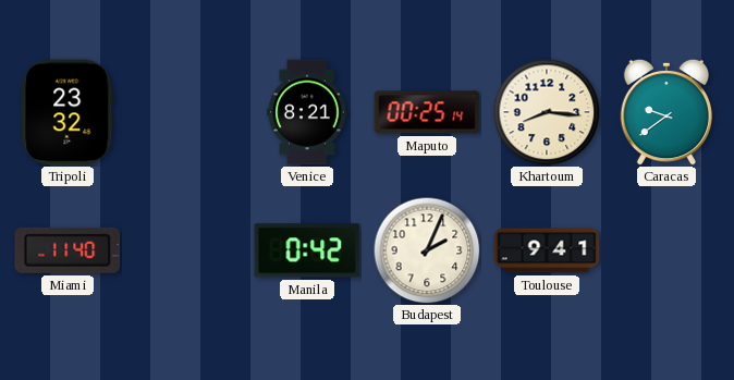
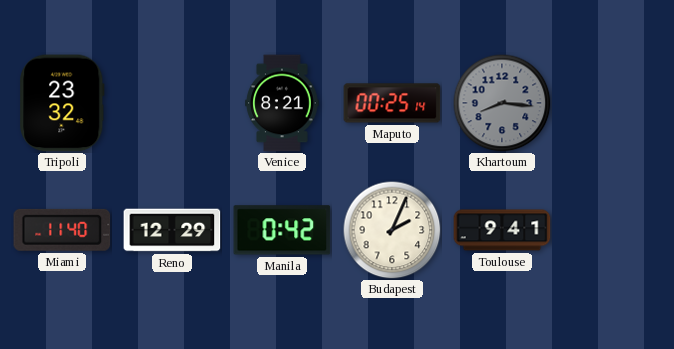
Khartoum dial: cream -> grey
Caracas: 9:39 -> none
Reno: none -> 12:29
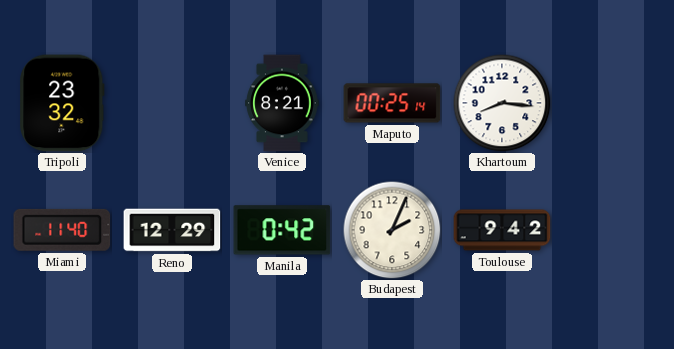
Khartoum dial: grey -> white
Toulouse: 9:41 -> 9:42
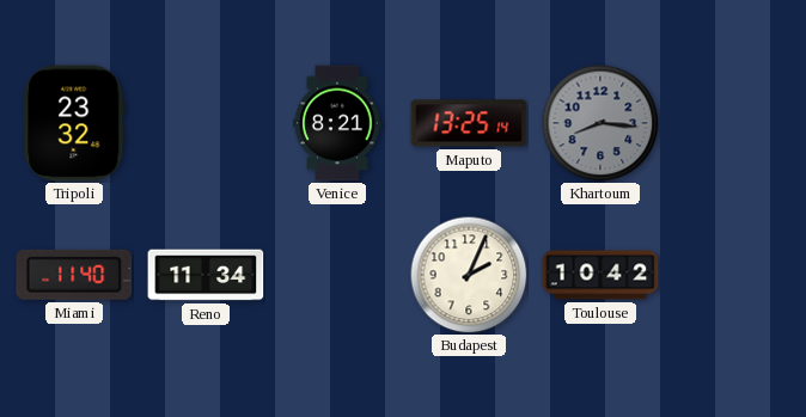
Maputo: 00:25 -> 13:25
Khartoum dial: white -> grey
Reno: 12:29 -> 11:34
Manila: 0:42 -> none
Toulouse: 9:42 -> 10:42
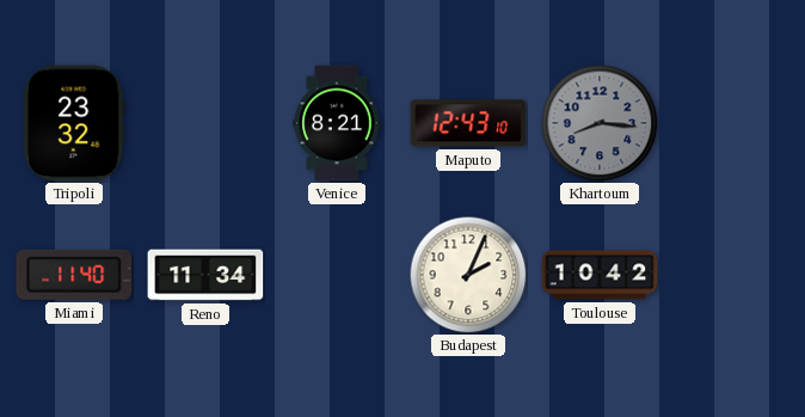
Maputo: 13:25 -> 12:43
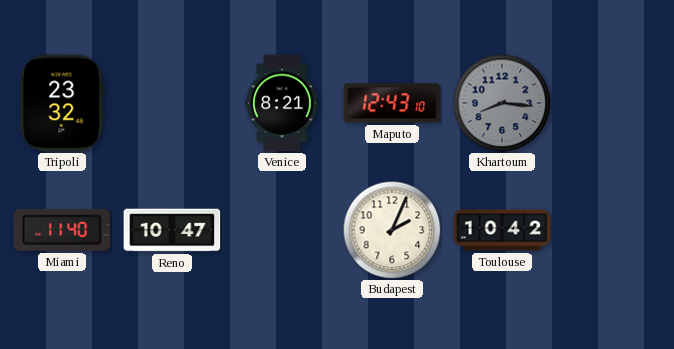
Reno: 11:34 -> 10:47
